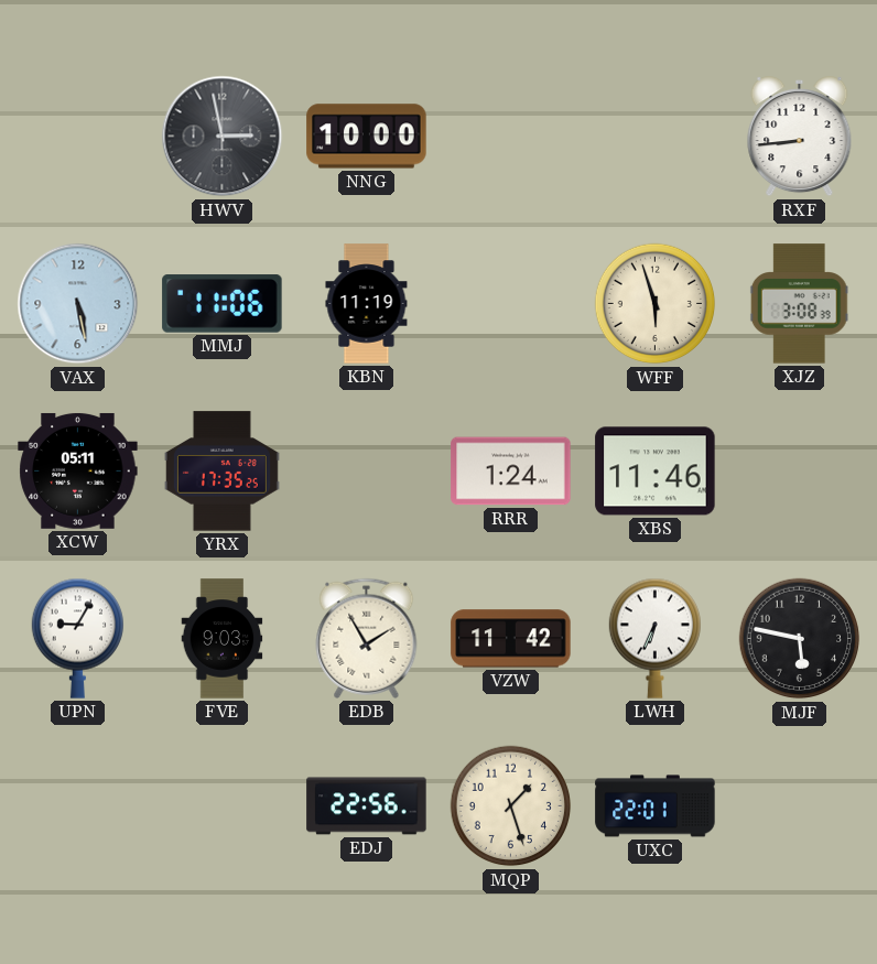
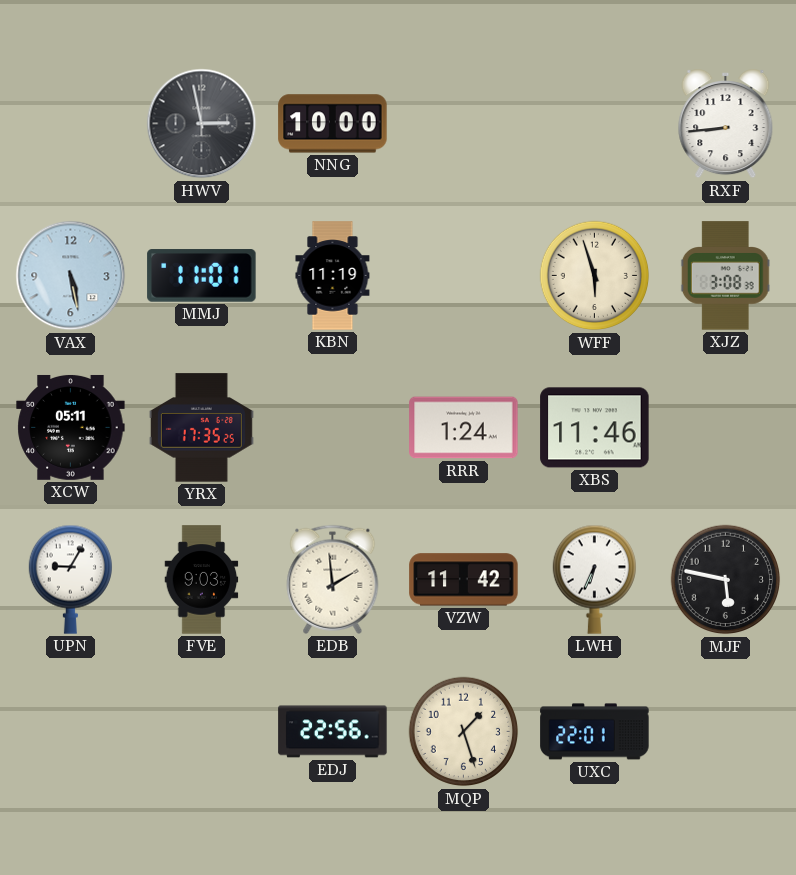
MMJ: 11:06 -> 11:01
EDB: 1:55 -> 1:59
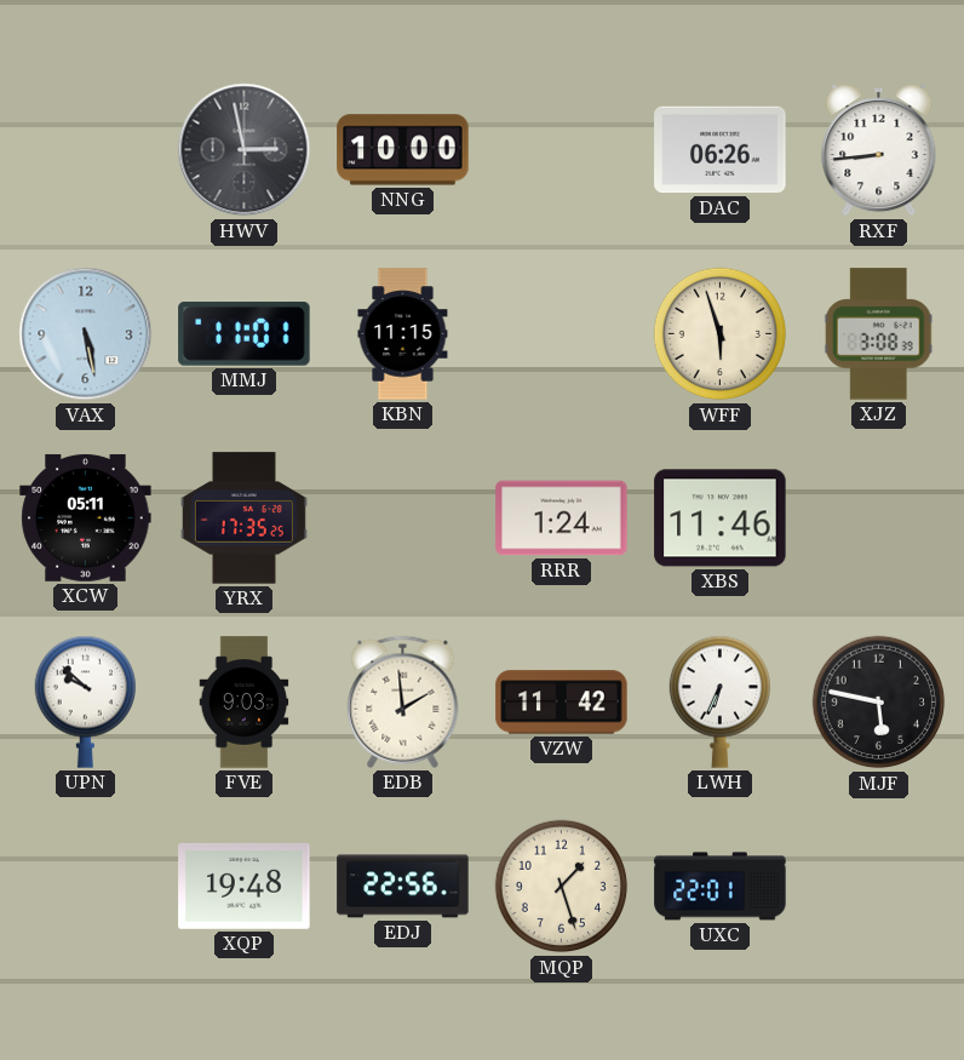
DAC: none -> 06:26
KBN: 11:19 -> 11:15
UPN: 9:05 -> 9:52
XQP: none -> 19:48
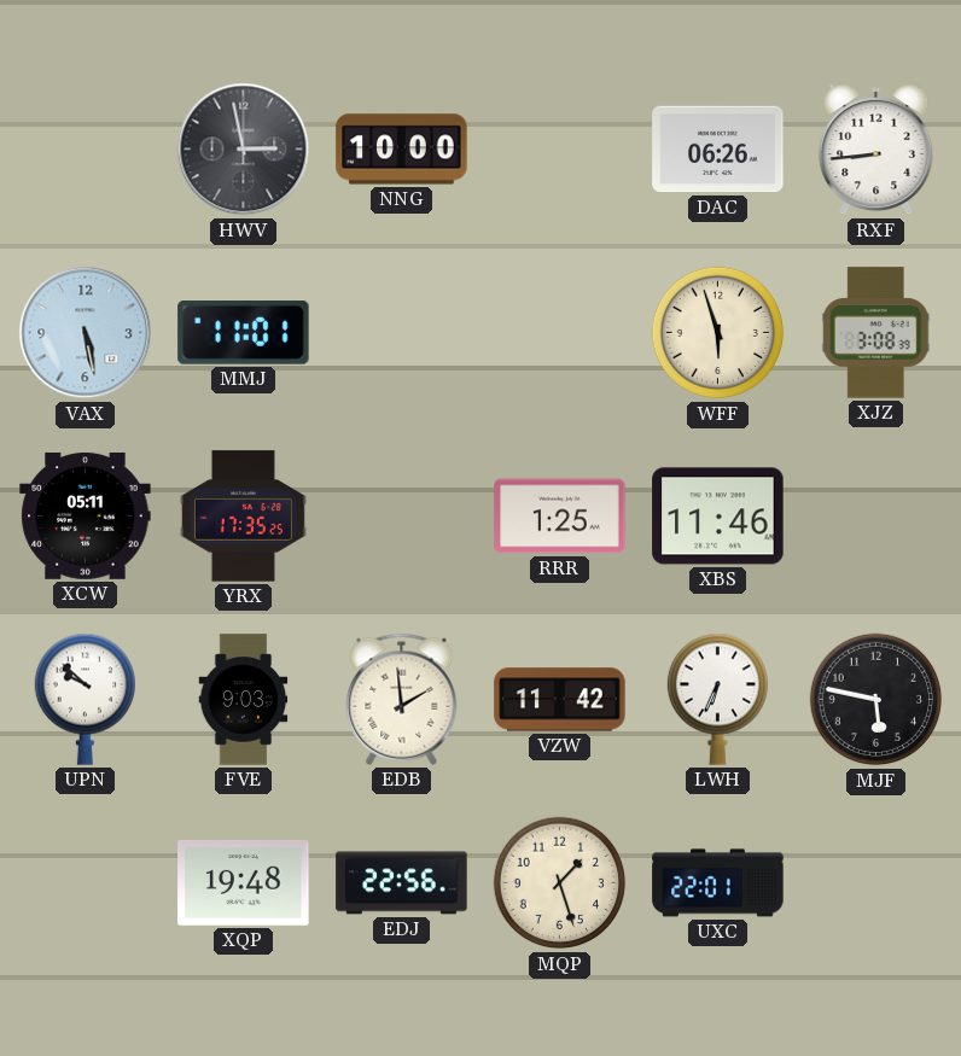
KBN: 11:15 -> none
RRR: 1:24 -> 1:25
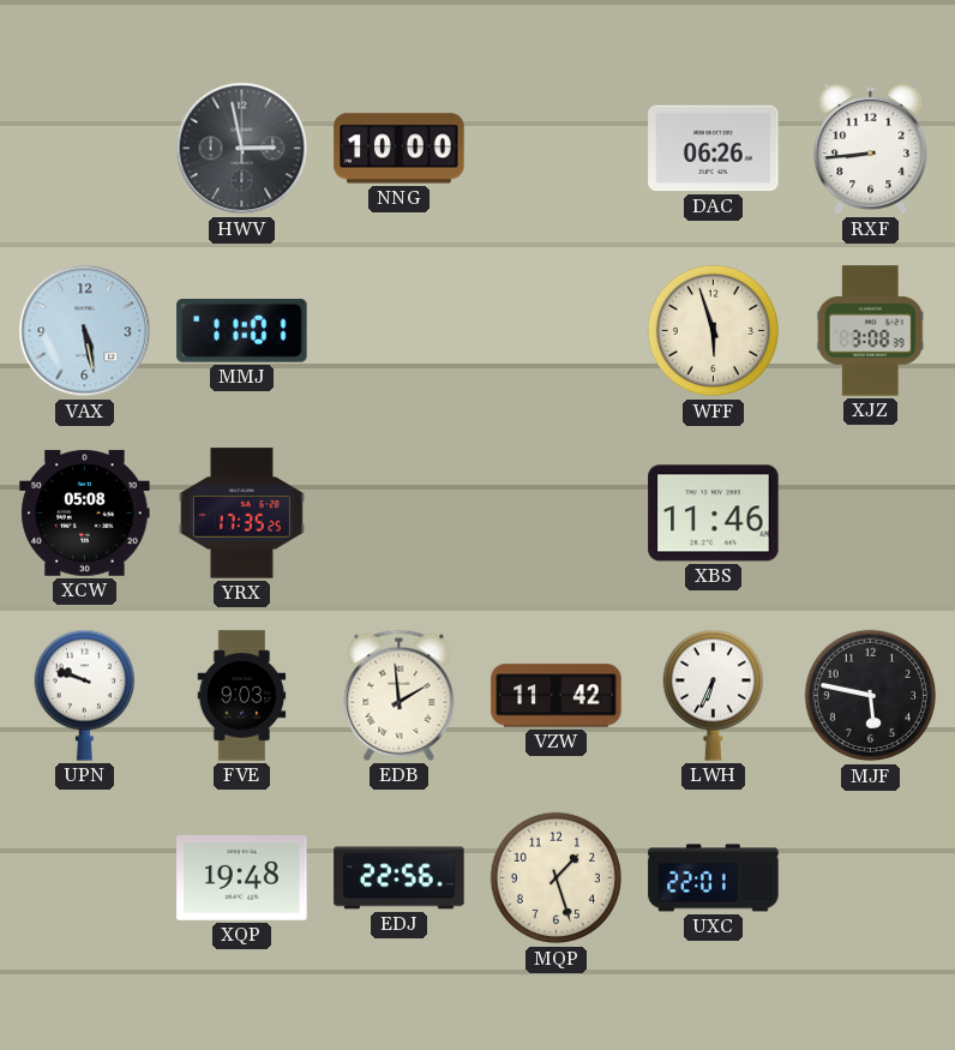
XCW: 05:11 -> 05:08
RRR: 1:25 -> none
UPN: 9:52 -> 9:48
